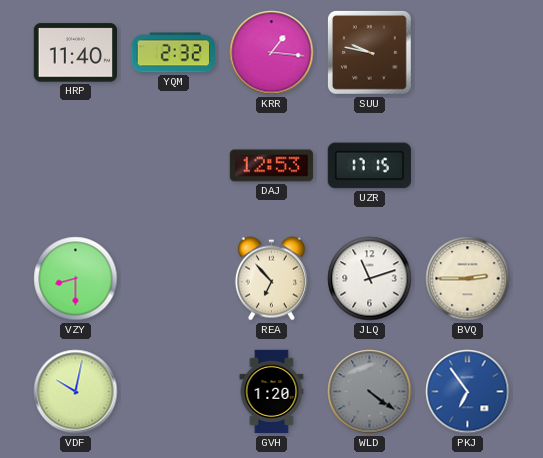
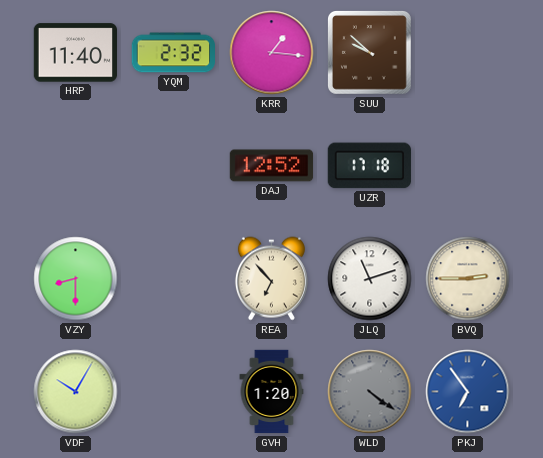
SUU: 9:47 -> 9:52
DAJ: 12:53 -> 12:52
UZR: 17:15 -> 17:18
VDF: 10:02 -> 10:05
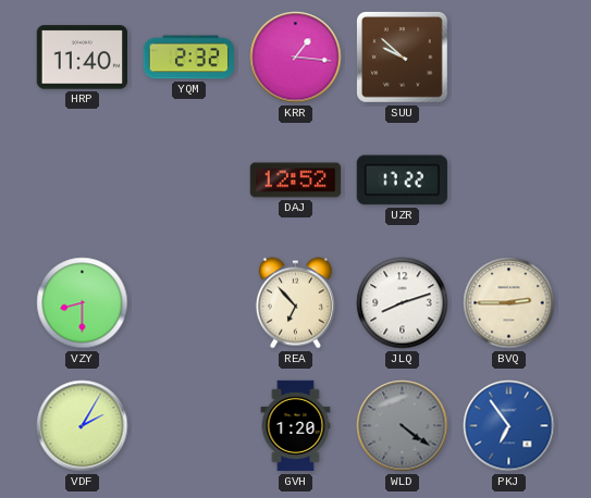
UZR: 17:18 -> 17:22
JLQ: 11:12 -> 8:12
VDF: 10:05 -> 2:05
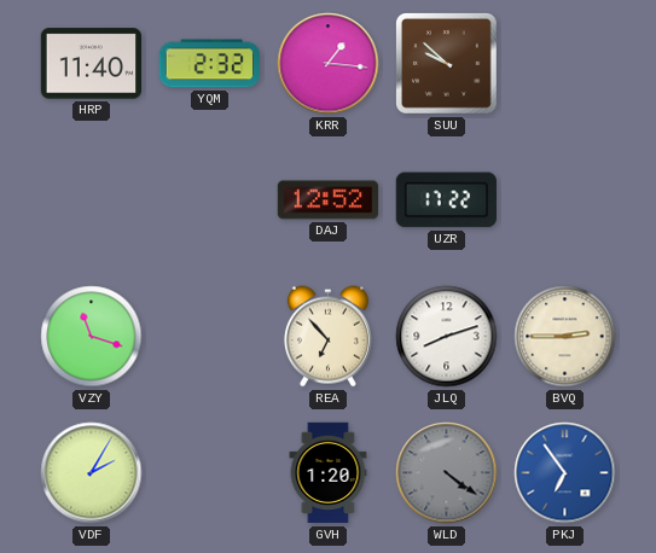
VZY: 8:30 -> 11:18
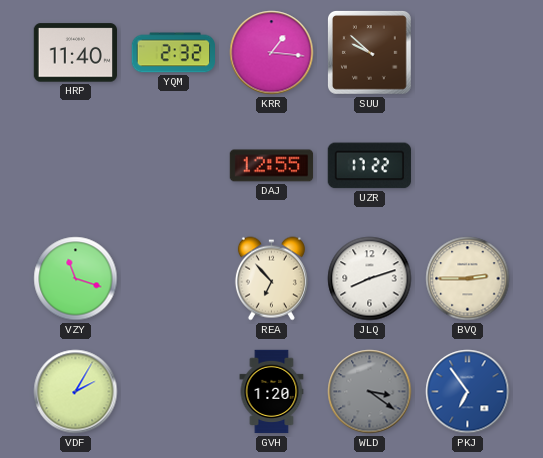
DAJ: 12:52 -> 12:55
WLD: 4:21 -> 3:21
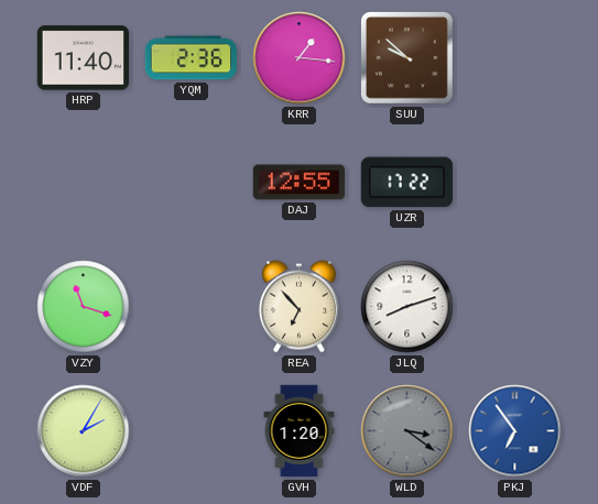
YQM: 2:32 -> 2:36
BVQ: 2:45 -> none
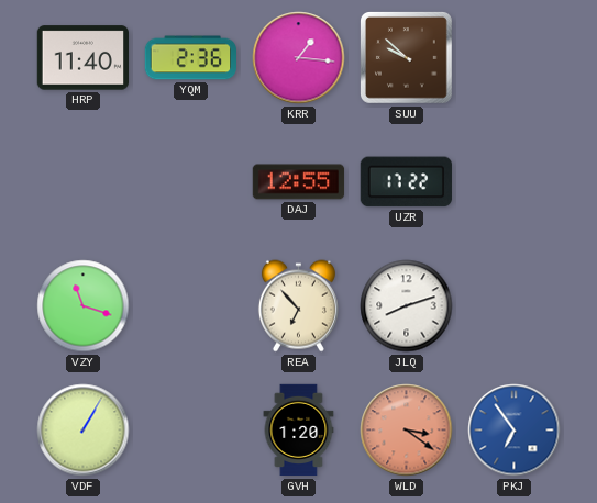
VDF: 2:05 -> 1:05
WLD dial: grey -> salmon
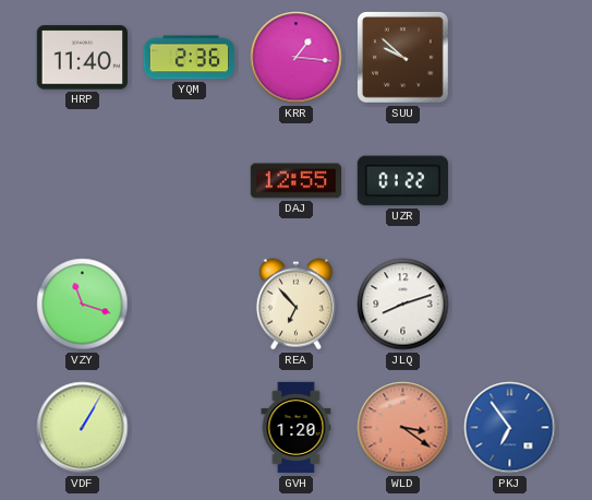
UZR: 17:22 -> 01:22
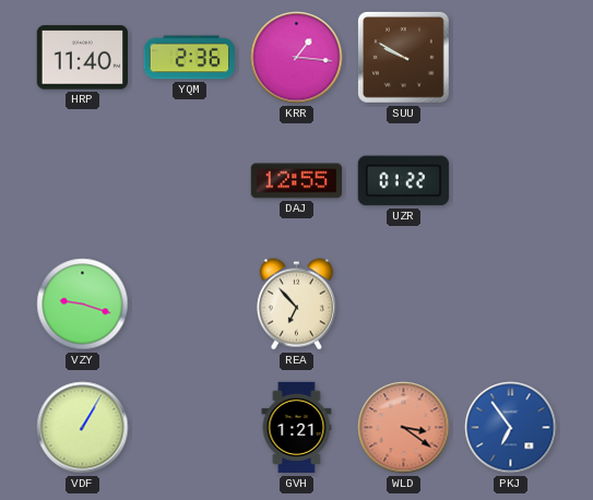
SUU: 9:52 -> 9:50
VZY: 11:18 -> 9:18
JLQ: 8:12 -> none
GVH: 1:20 -> 1:21
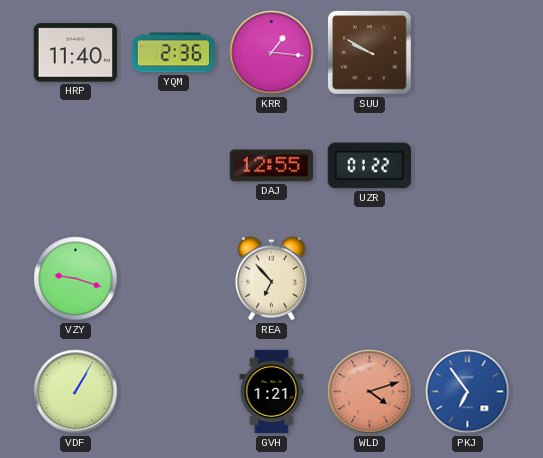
WLD: 3:21 -> 4:12
